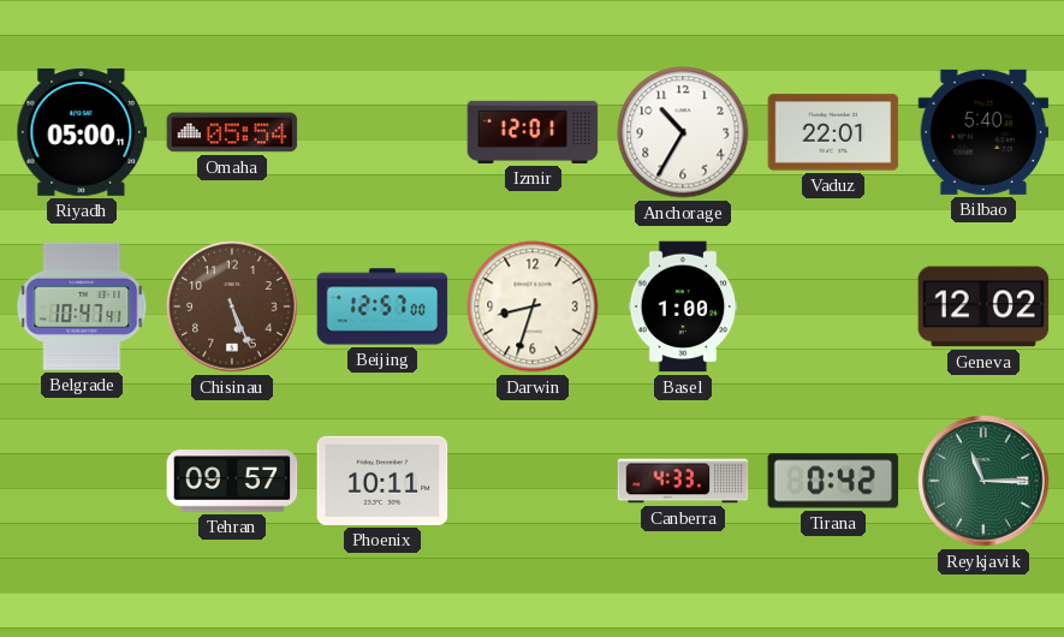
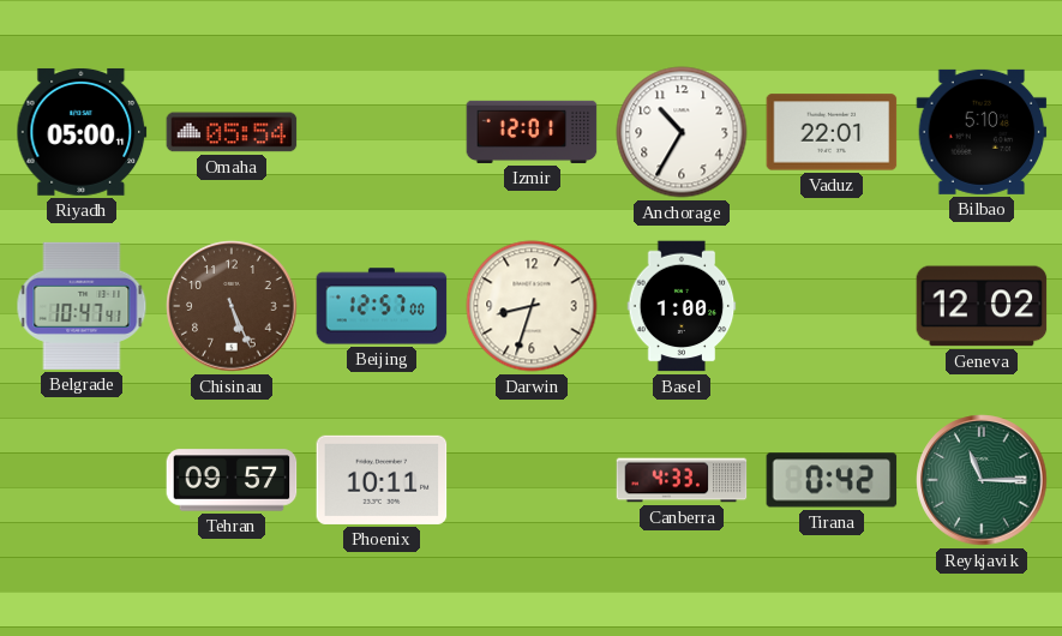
Bilbao: 5:40 -> 5:10
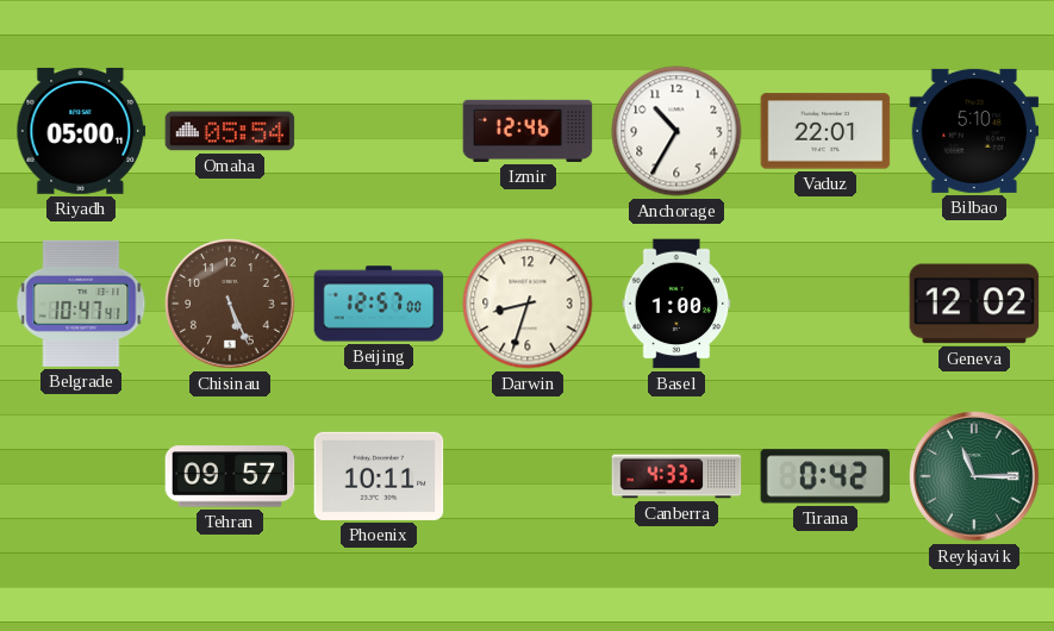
Izmir: 12:01 -> 12:46
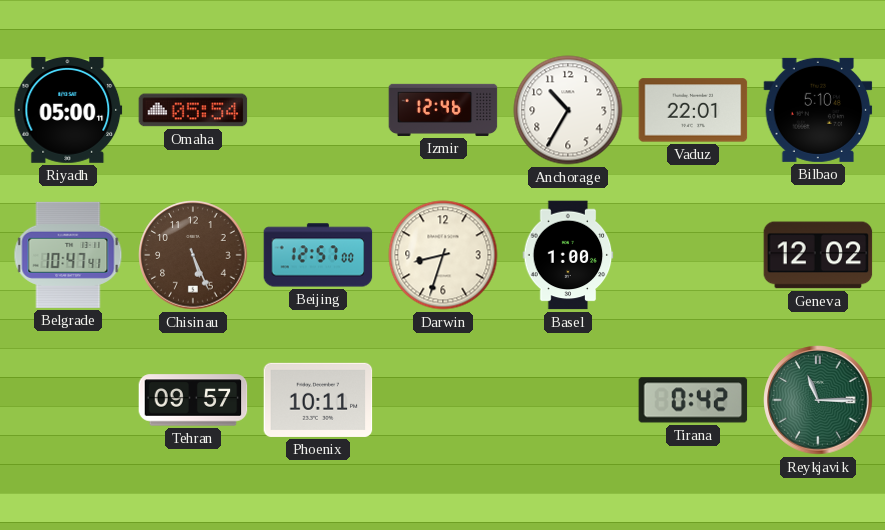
Canberra: 4:33 -> none
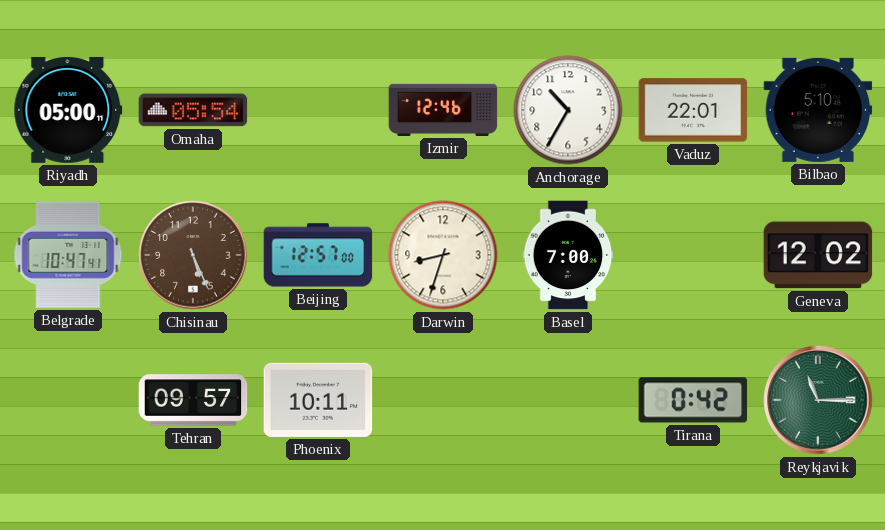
Basel: 1:00 -> 7:00
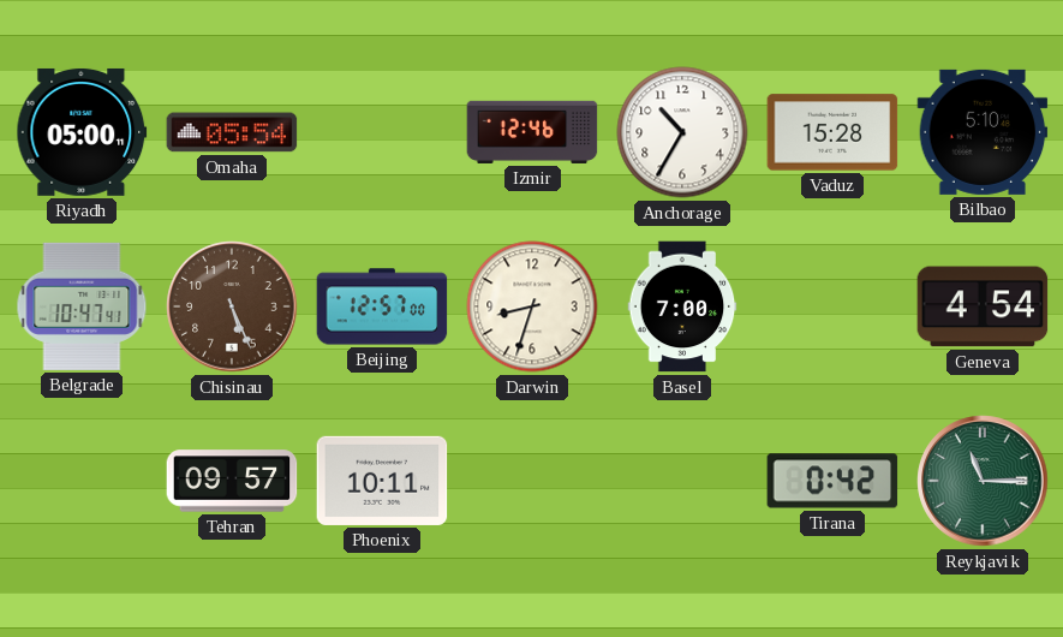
Vaduz: 22:01 -> 15:28
Geneva: 12:02 -> 4:54
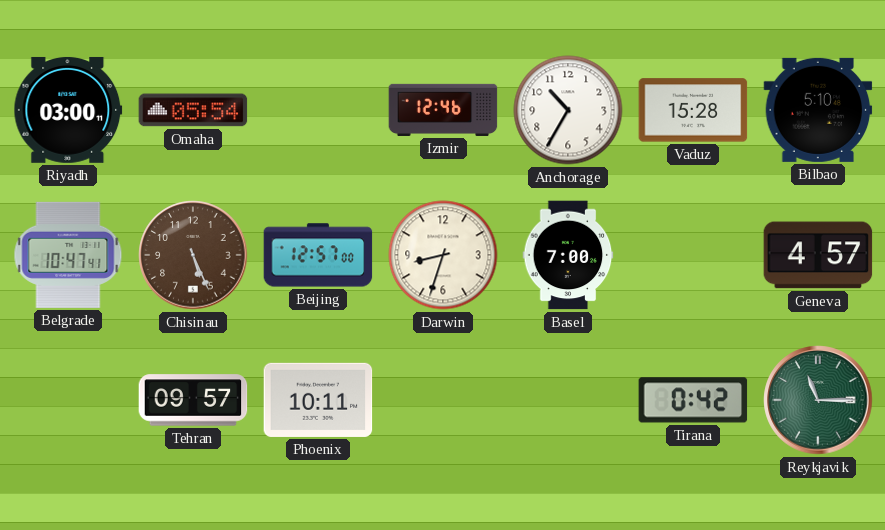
Riyadh: 05:00 -> 03:00
Geneva: 4:54 -> 4:57
